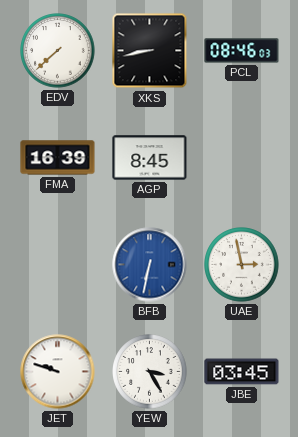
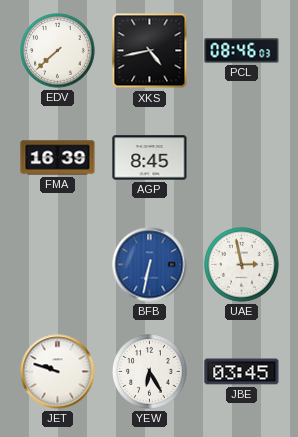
XKS: 8:43 -> 4:43
YEW: 3:25 -> 6:25
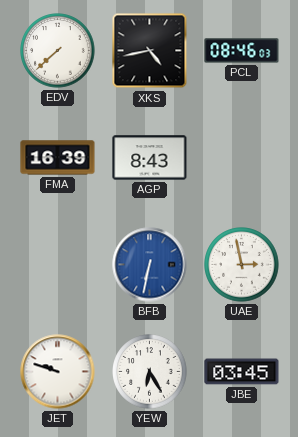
AGP: 8:45 -> 8:43
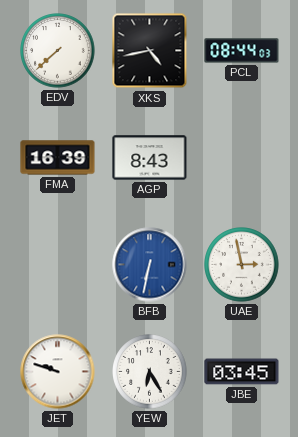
PCL: 08:46 -> 08:44
